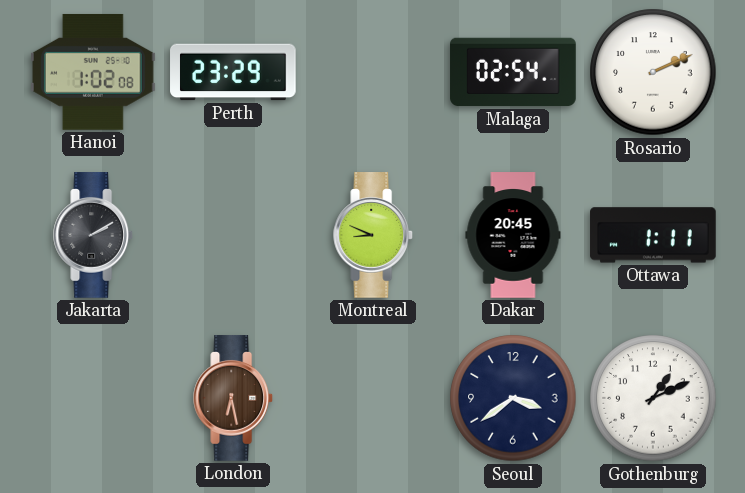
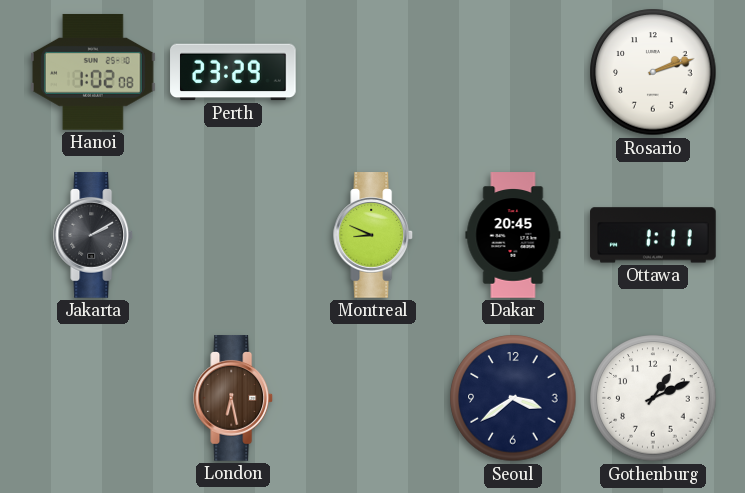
Malaga: 02:54 -> none
Rosario: 2:11 -> 2:12
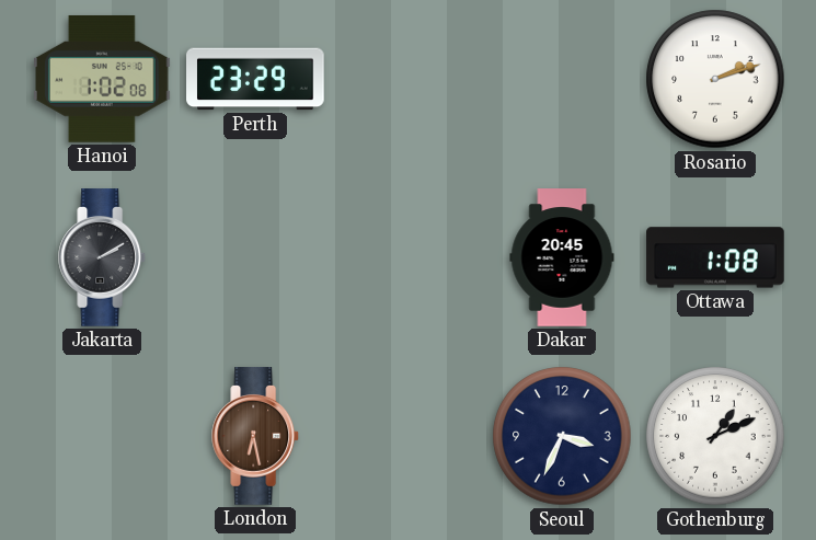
Montreal: 8:49 -> none
Ottawa: 1:11 -> 1:08
Seoul: 3:39 -> 3:34
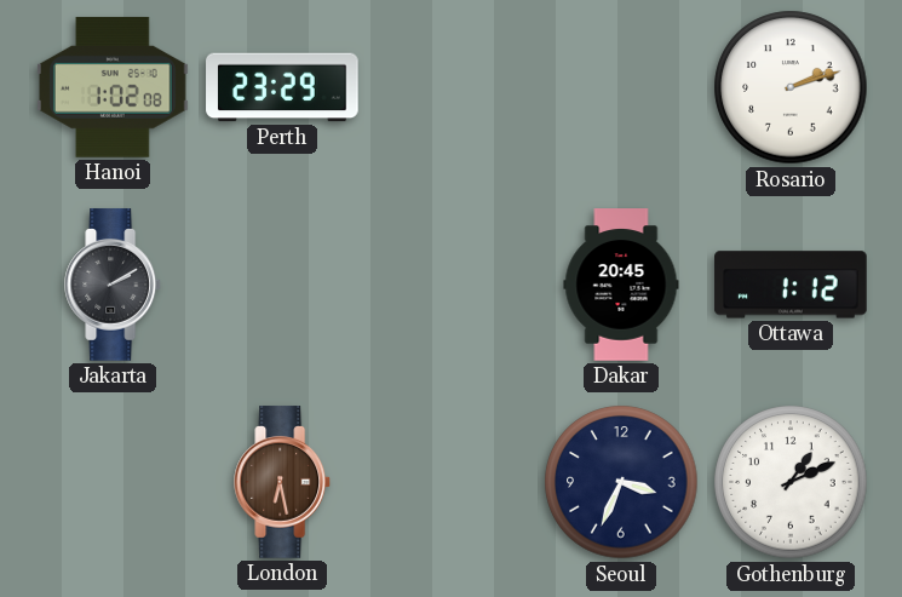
Ottawa: 1:08 -> 1:12
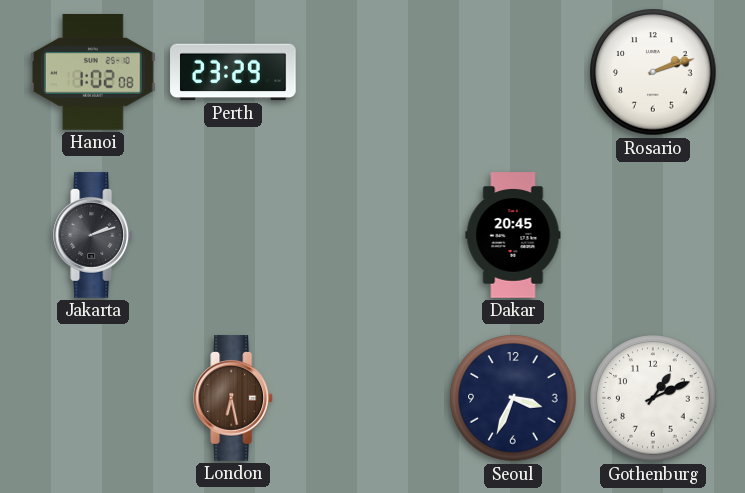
Jakarta: 2:10 -> 2:12
Ottawa: 1:12 -> none
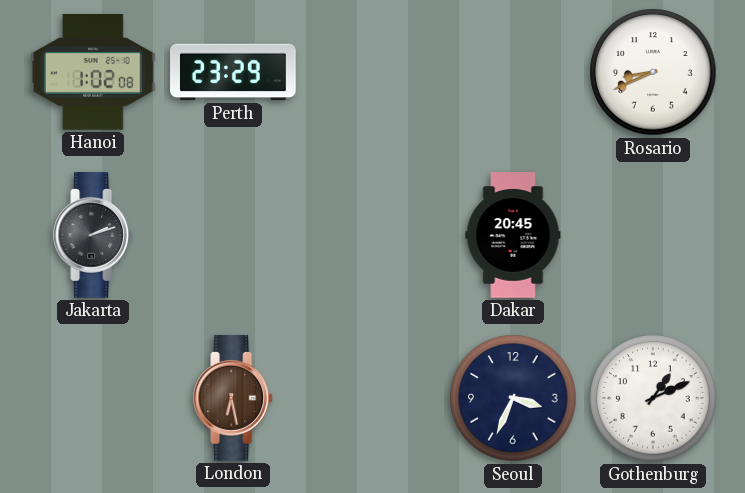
Rosario: 2:12 -> 8:41
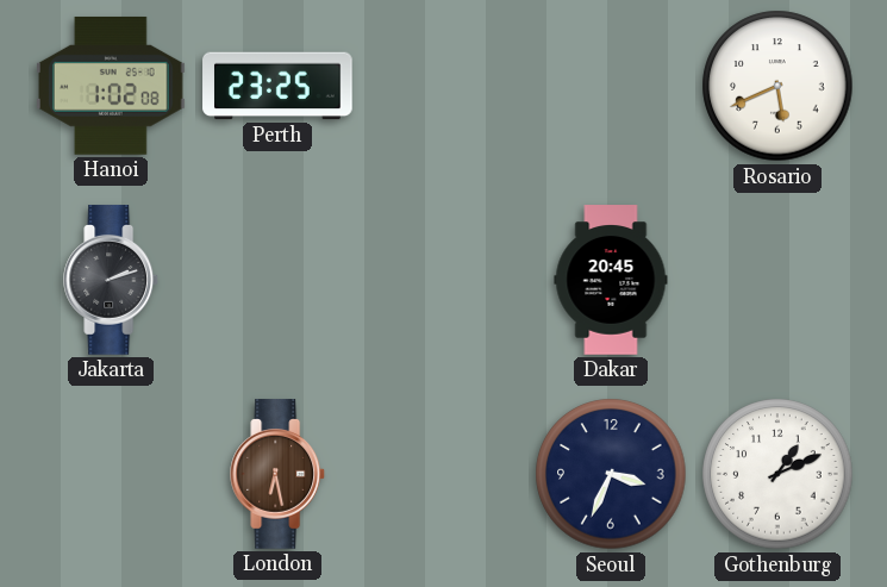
Perth: 23:29 -> 23:25
Rosario: 8:41 -> 5:41
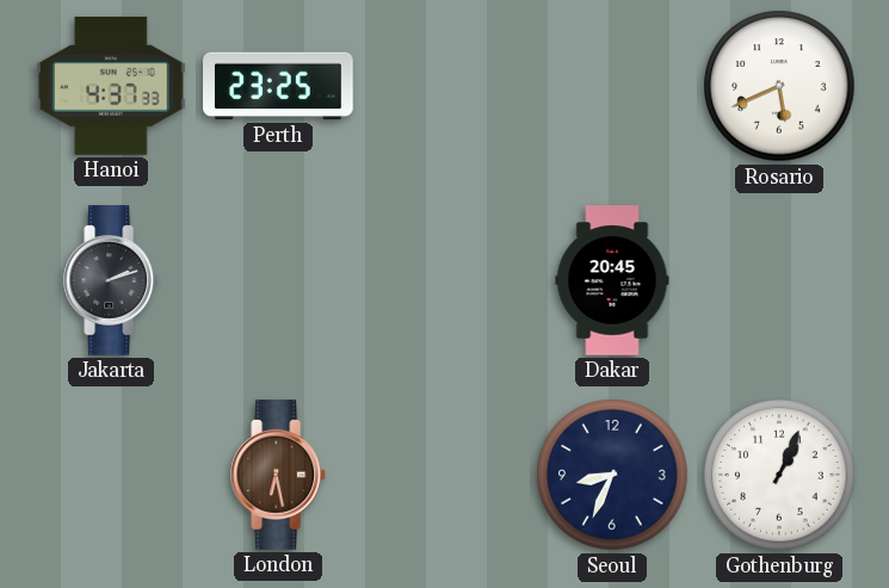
Hanoi: 1:02 -> 4:37
Seoul: 3:34 -> 8:34
Gothenburg: 1:11 -> 1:04
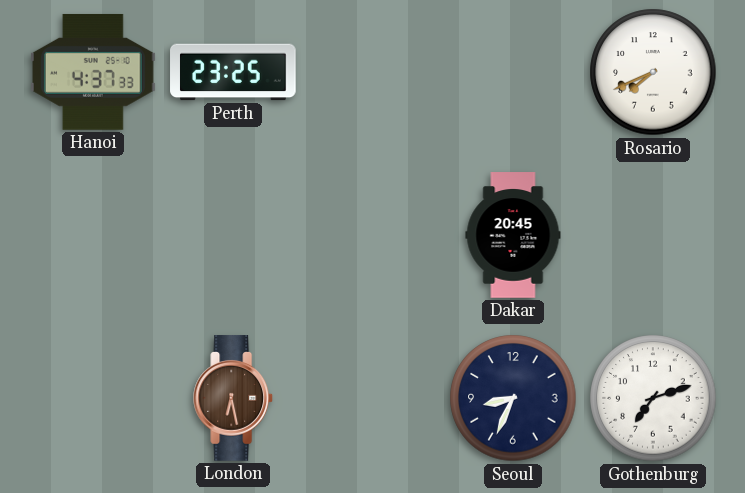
Rosario: 5:41 -> 7:41
Jakarta: 2:12 -> none
Gothenburg: 1:04 -> 7:12
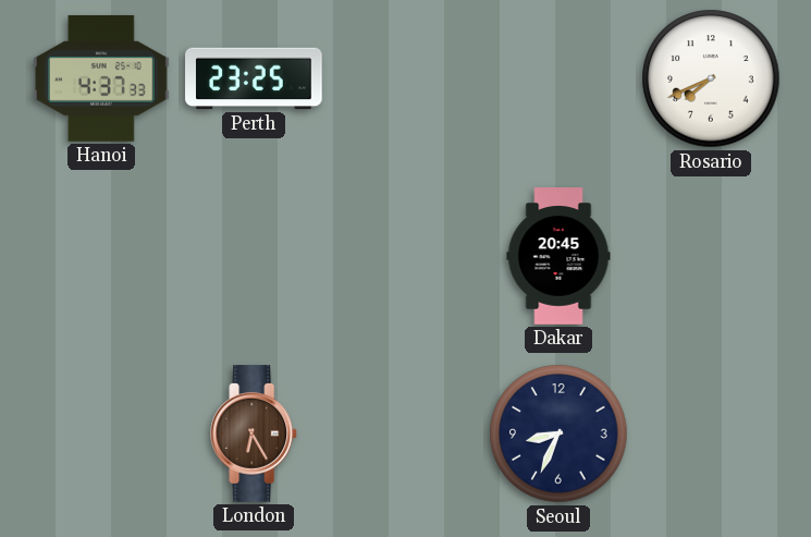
London: 6:28 -> 6:25
Gothenburg: 7:12 -> none
